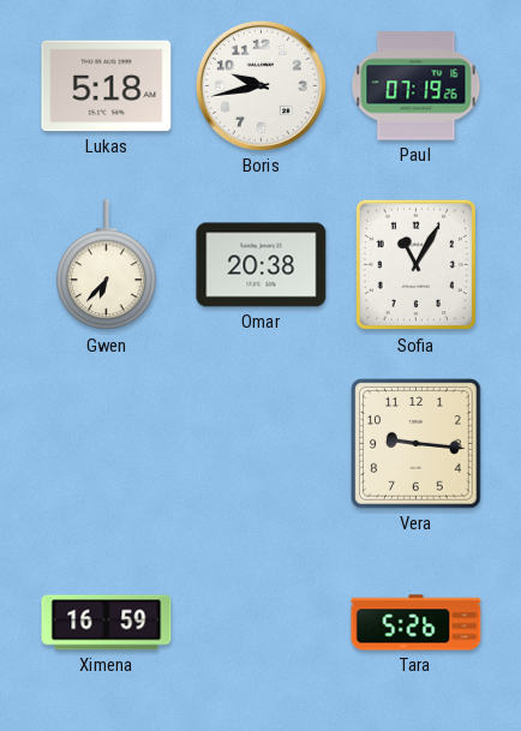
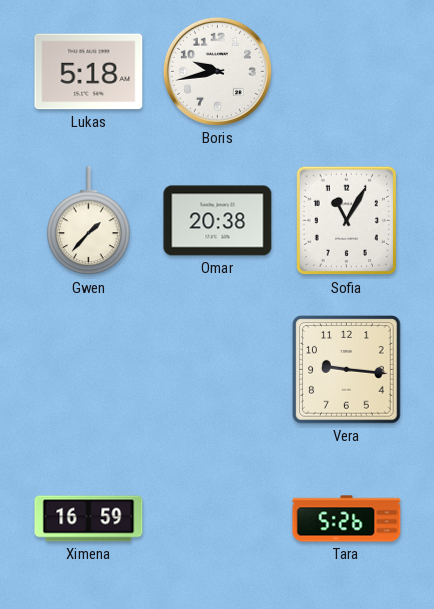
Paul: 07:19 -> none
Gwen: 6:37 -> 1:37
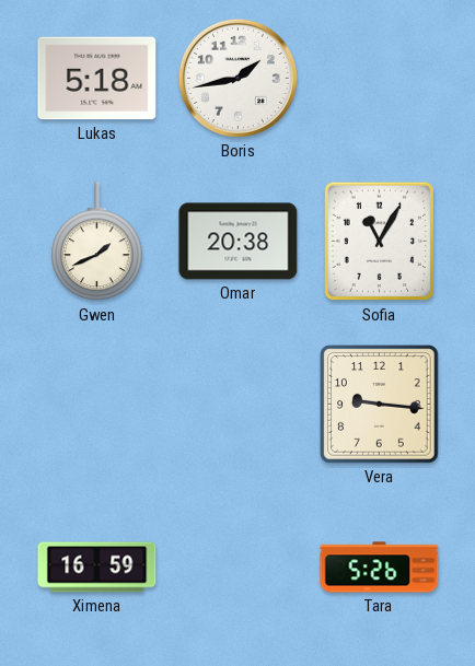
Boris: 9:43 -> 1:43
Gwen: 1:37 -> 1:41
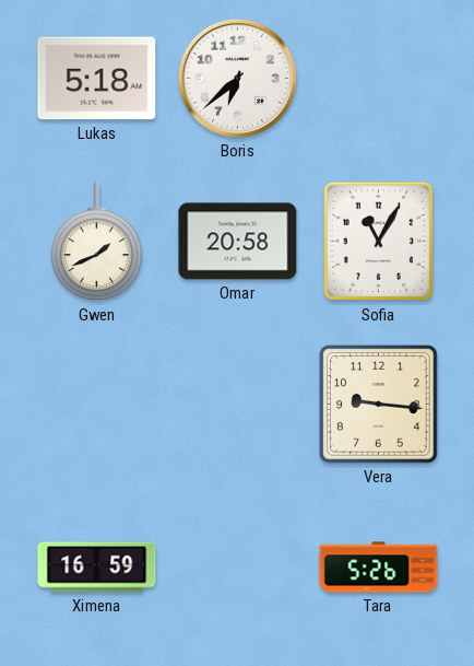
Boris: 1:43 -> 6:38
Omar: 20:38 -> 20:58
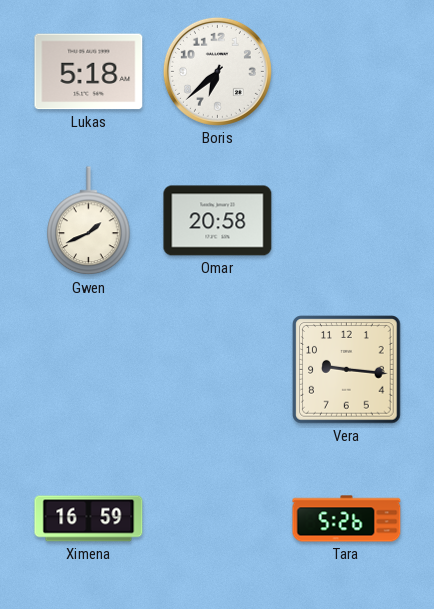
Sofia: 11:05 -> none
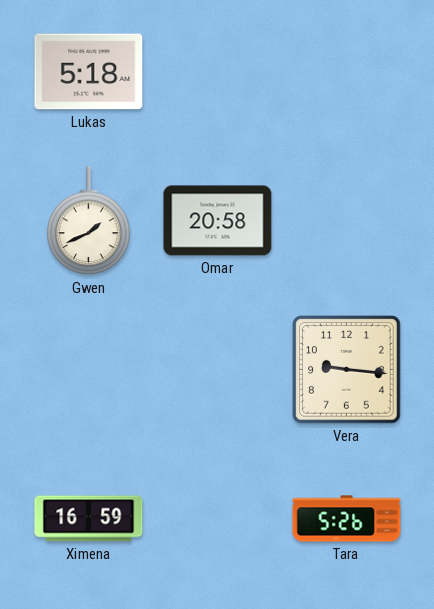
Boris: 6:38 -> none
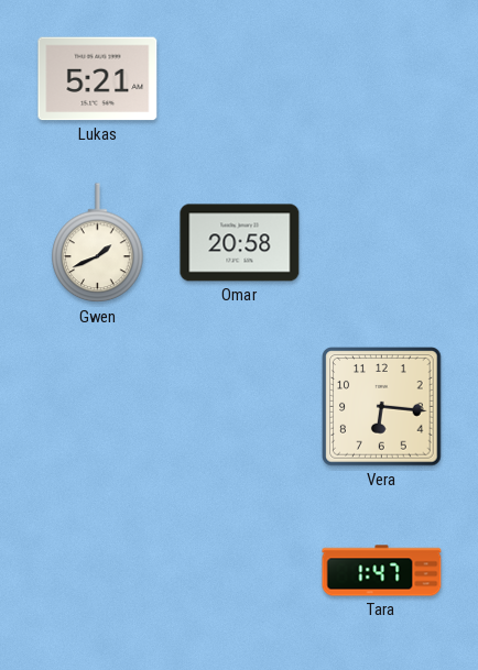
Lukas: 5:18 -> 5:21
Vera: 9:16 -> 6:16
Ximena: 16:59 -> none
Tara: 5:26 -> 1:47
